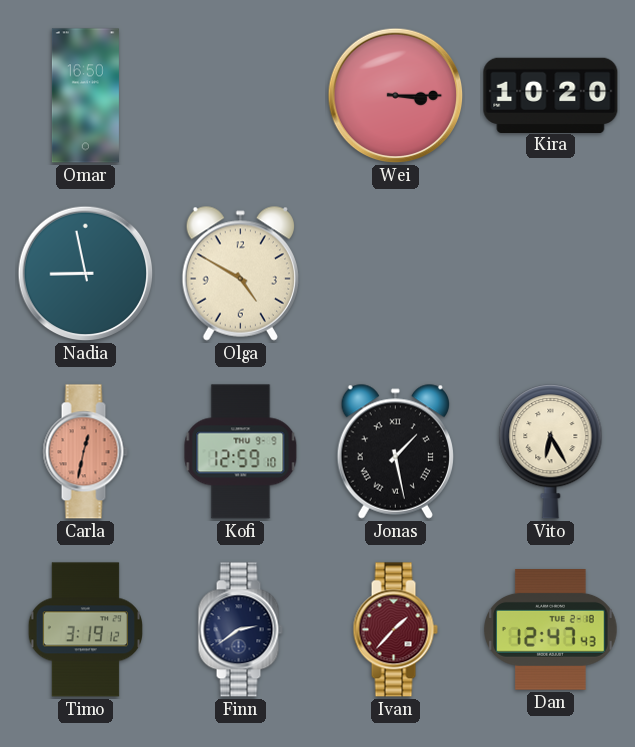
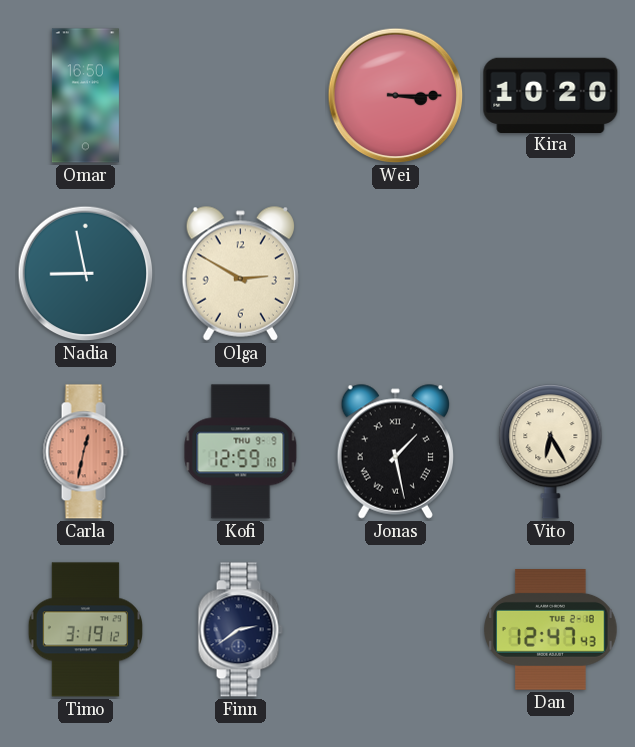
Olga: 4:50 -> 2:50
Ivan: 1:37 -> none
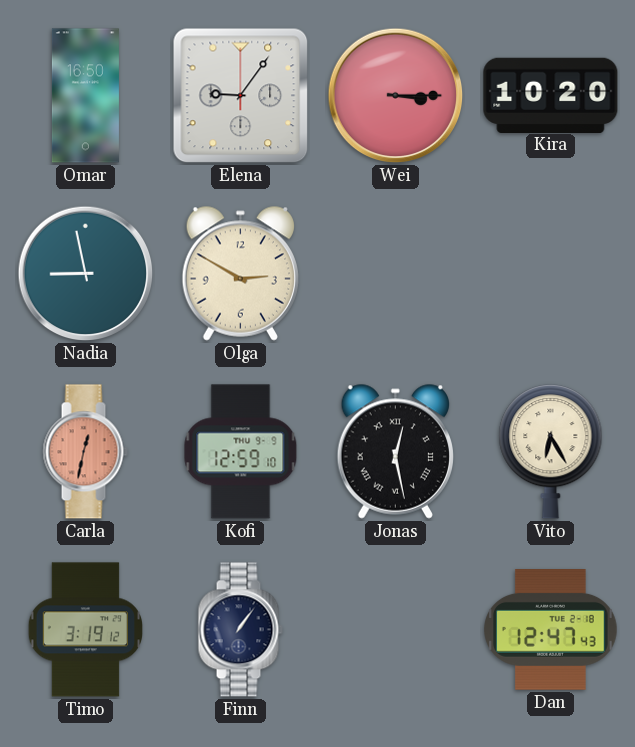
Elena: none -> 9:06
Jonas: 1:28 -> 12:28
Finn: 2:39 -> 1:06
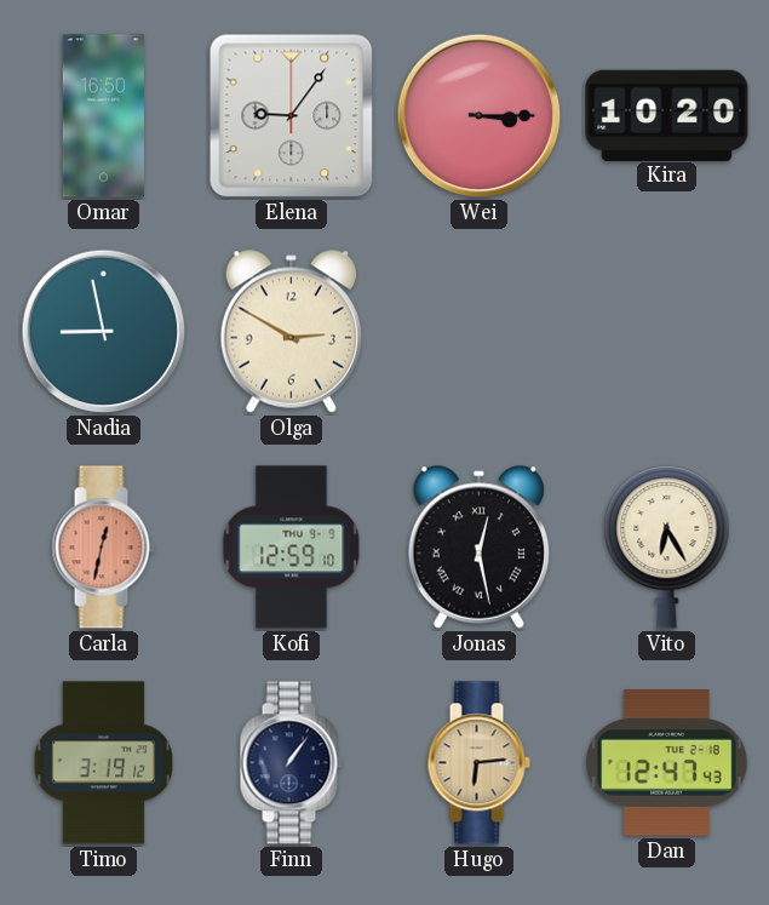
Hugo: none -> 6:14
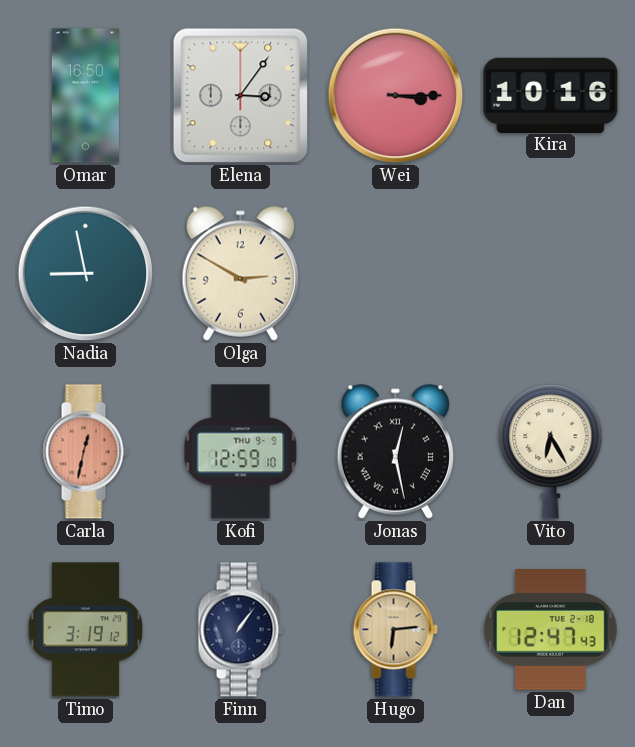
Elena: 9:06 -> 3:06
Kira: 10:20 -> 10:16
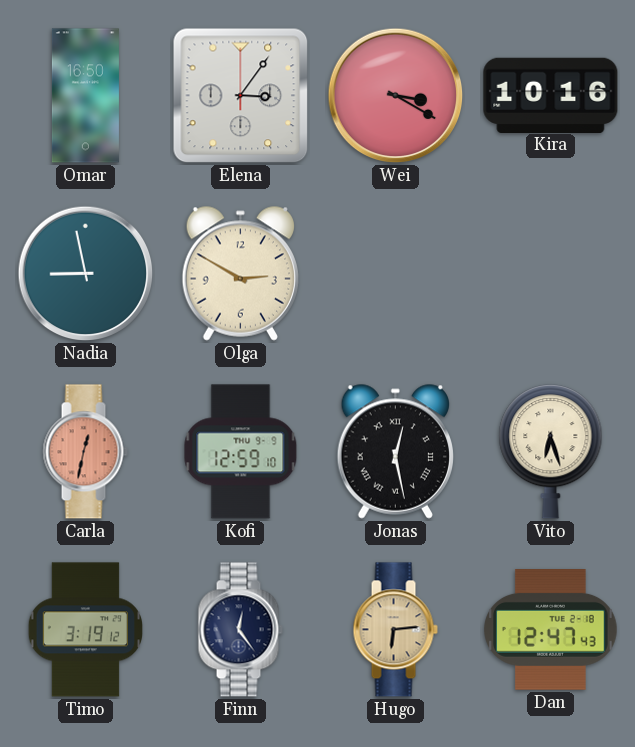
Wei: 3:15 -> 3:20
Vito: 6:25 -> 6:27
Finn: 1:06 -> 12:24
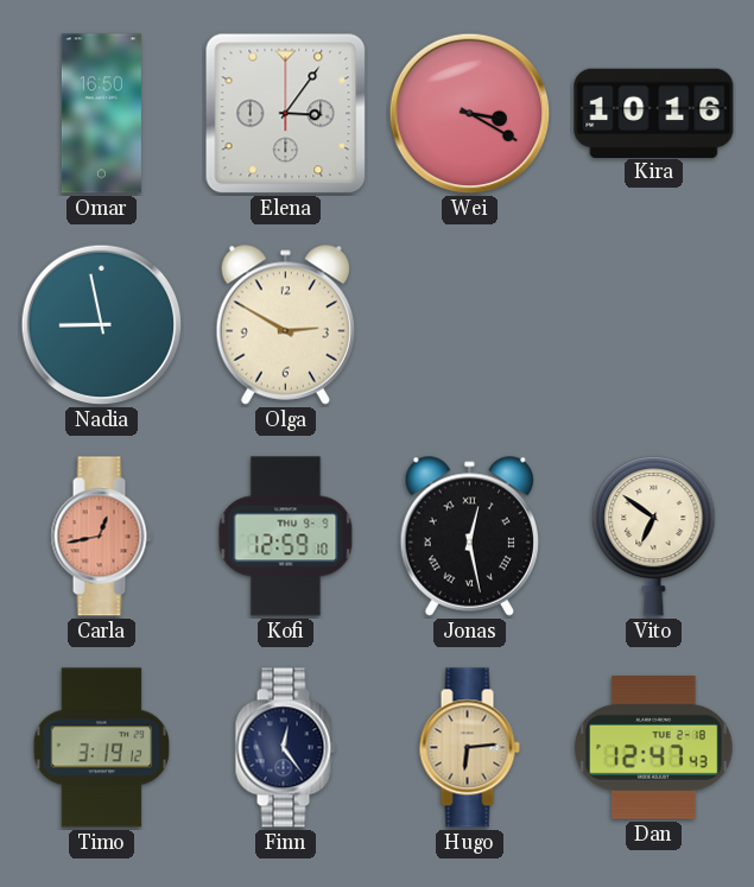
Carla: 12:32 -> 12:43
Vito: 6:27 -> 6:51
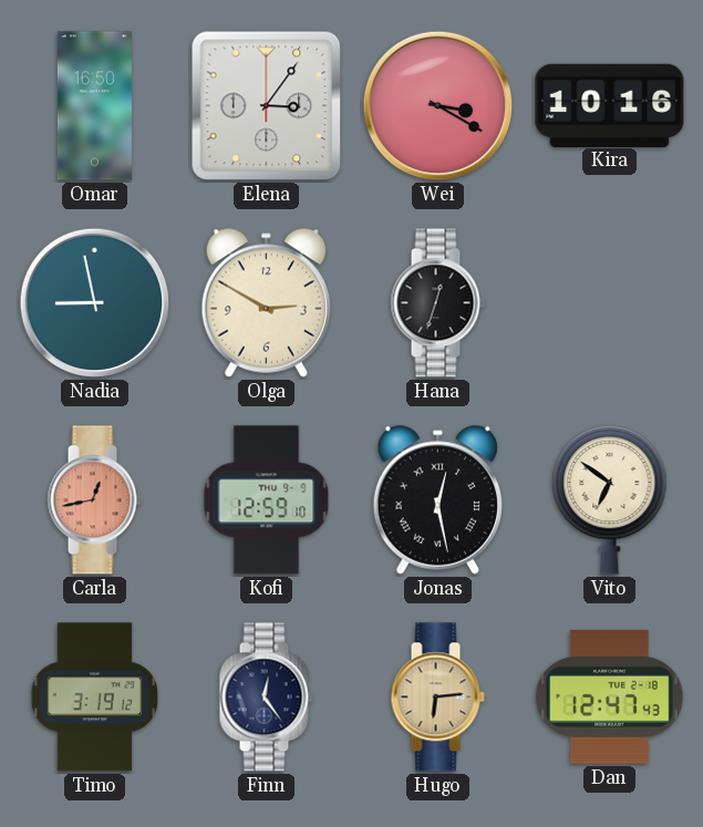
Hana: none -> 12:33
